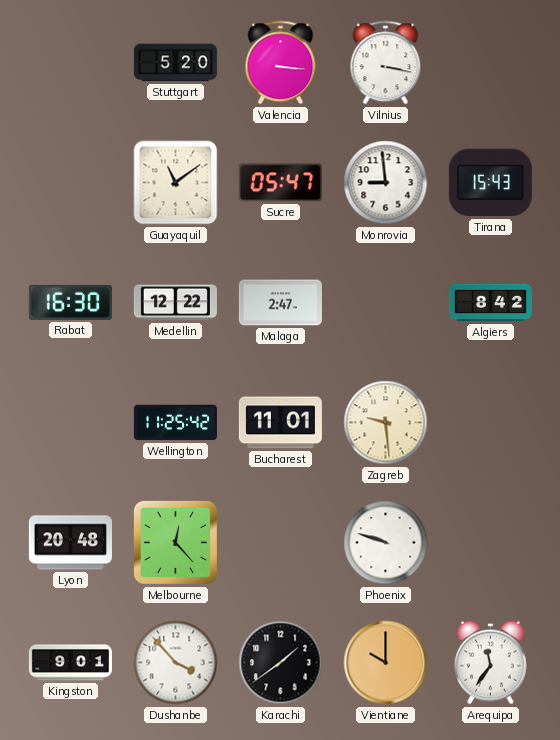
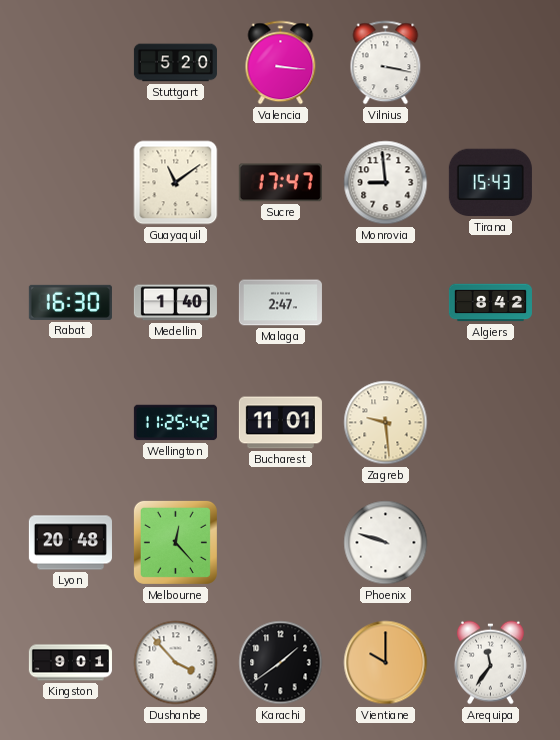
Sucre: 05:47 -> 17:47
Medellin: 12:22 -> 1:40
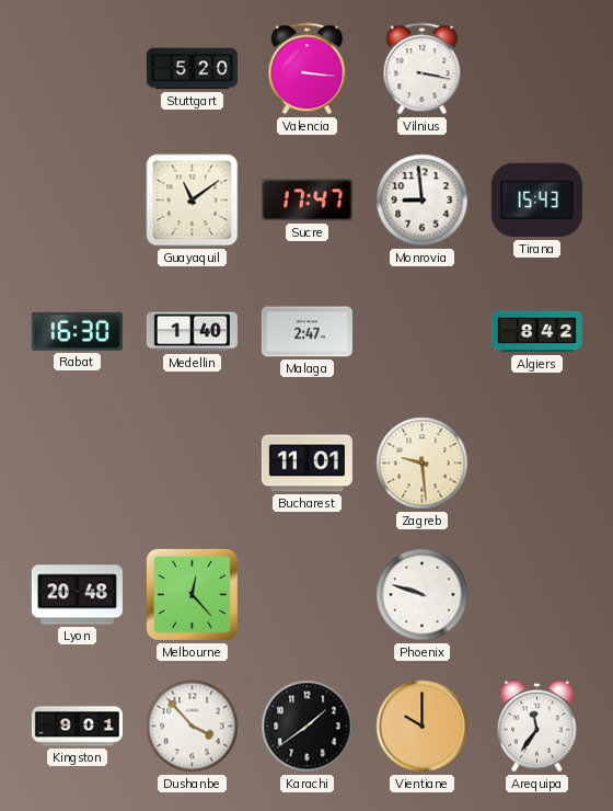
Wellington: 11:25 -> none
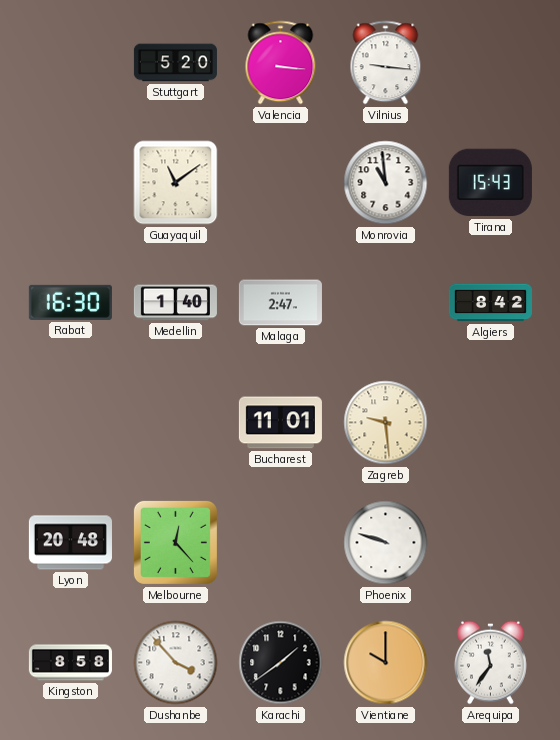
Vilnius: 3:17 -> 9:16
Sucre: 17:47 -> none
Monrovia: 8:59 -> 10:59
Kingston: 9:01 -> 8:58
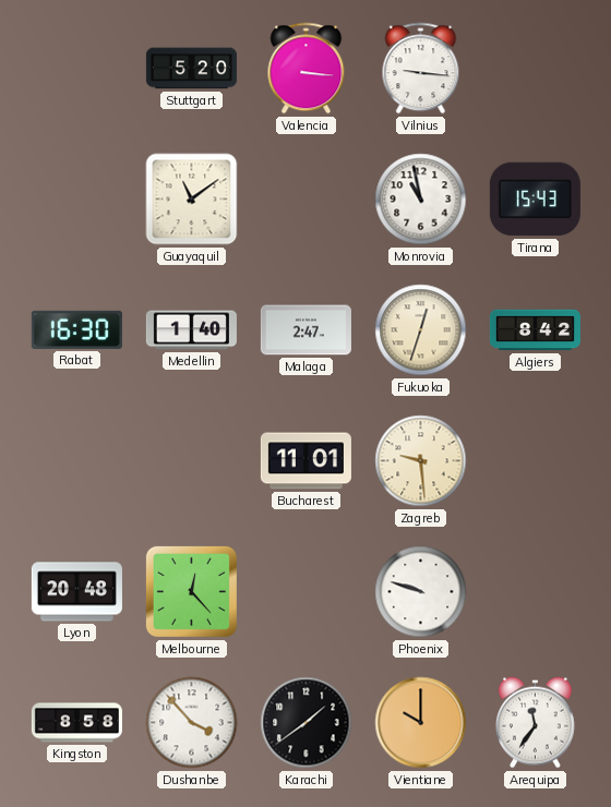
Monrovia: 10:59 -> 10:58
Fukuoka: none -> 12:33
